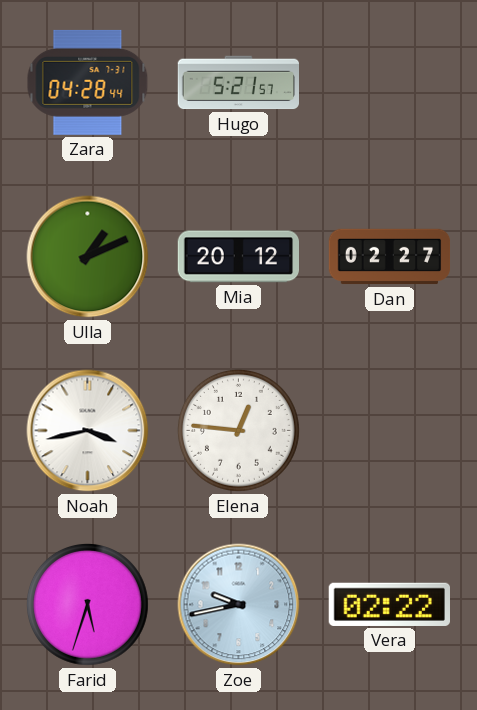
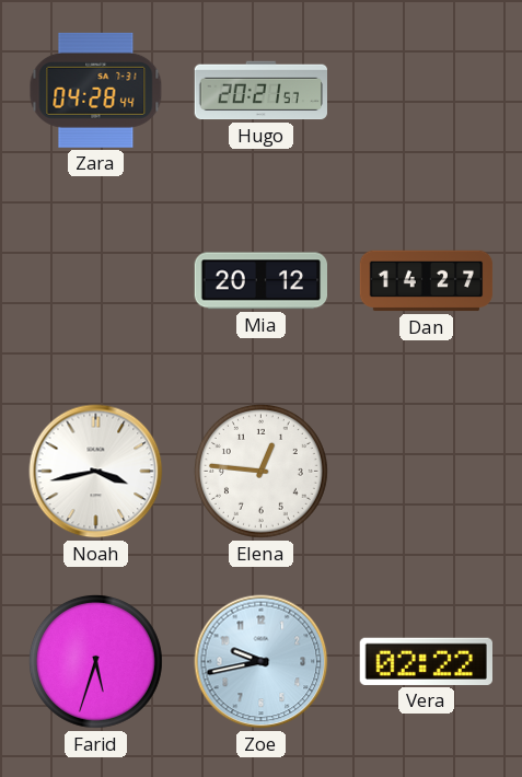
Hugo: 5:21 -> 20:21
Ulla: 1:11 -> none
Dan: 02:27 -> 14:27
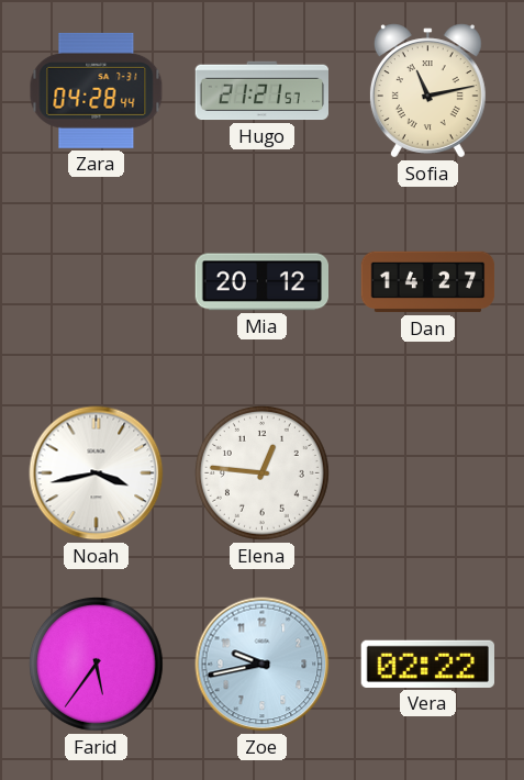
Hugo: 20:21 -> 21:21
Sofia: none -> 11:13
Farid: 5:33 -> 5:36
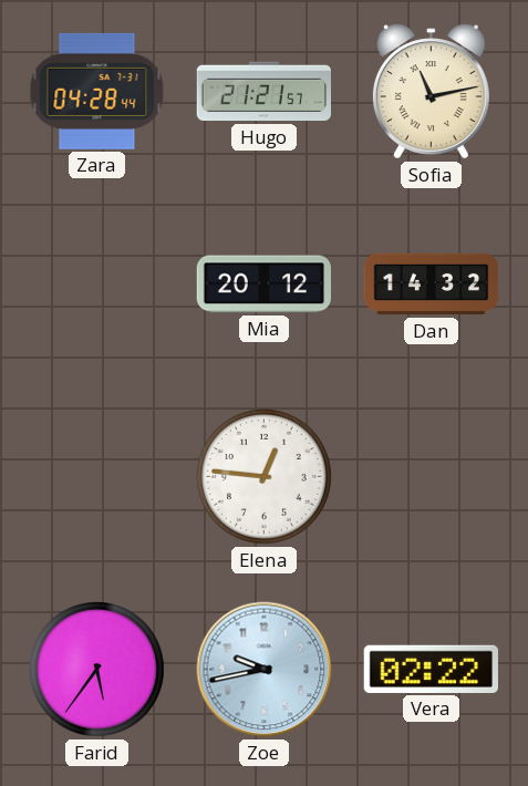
Dan: 14:27 -> 14:32
Noah: 3:43 -> none
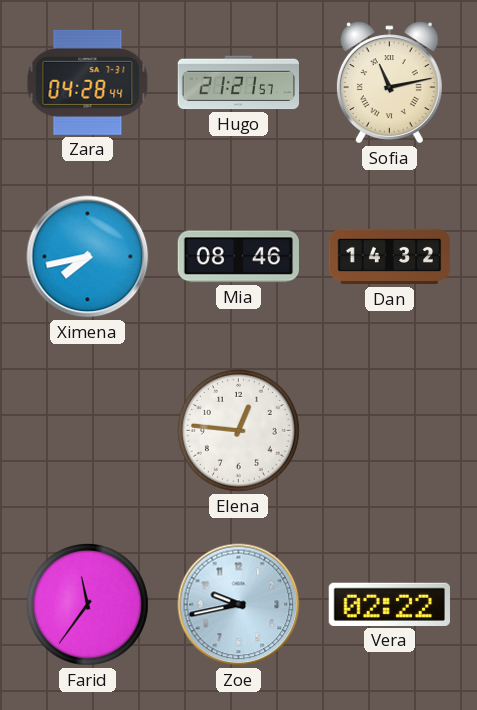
Ximena: none -> 7:43
Mia: 20:12 -> 08:46
Farid: 5:36 -> 11:36
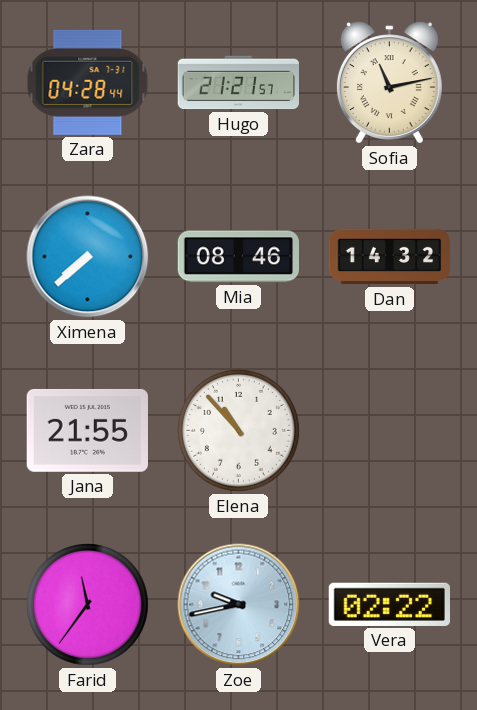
Ximena: 7:43 -> 7:38
Jana: none -> 21:55
Elena: 12:46 -> 10:53
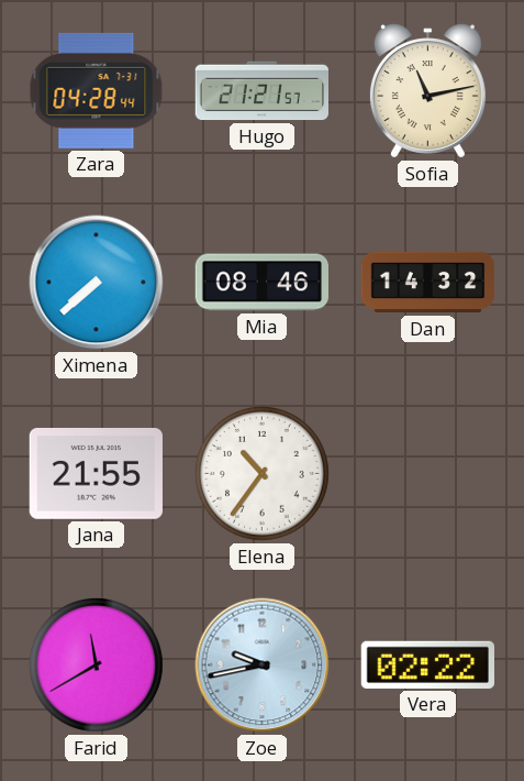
Elena: 10:53 -> 10:36
Farid: 11:36 -> 11:40
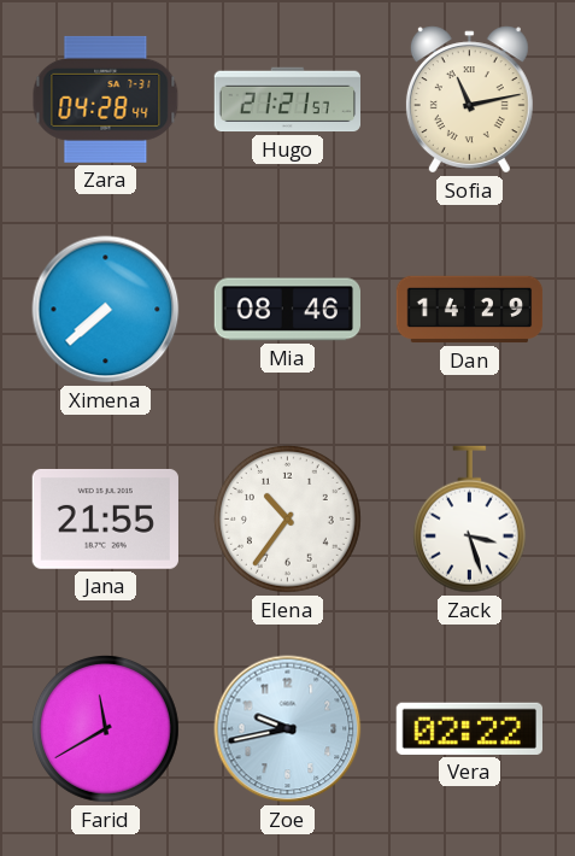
Dan: 14:32 -> 14:29
Zack: none -> 3:27
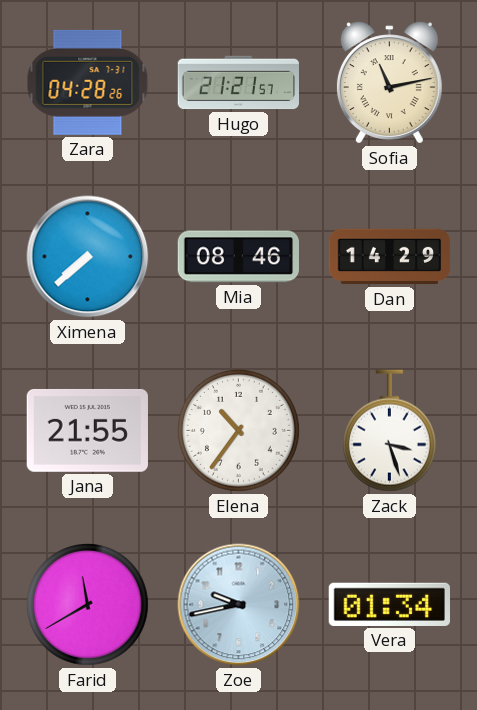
Zara: 04:28:44 -> 04:28:26
Vera: 02:22 -> 01:34
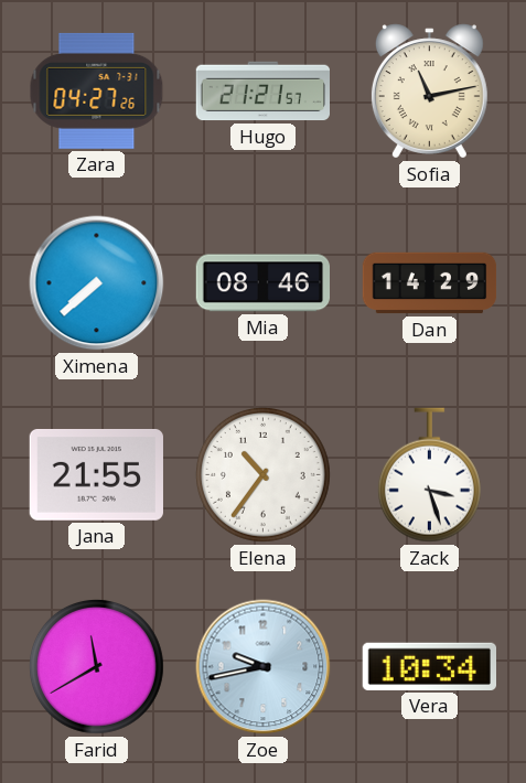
Zara: 04:28 -> 04:27
Vera: 01:34 -> 10:34
